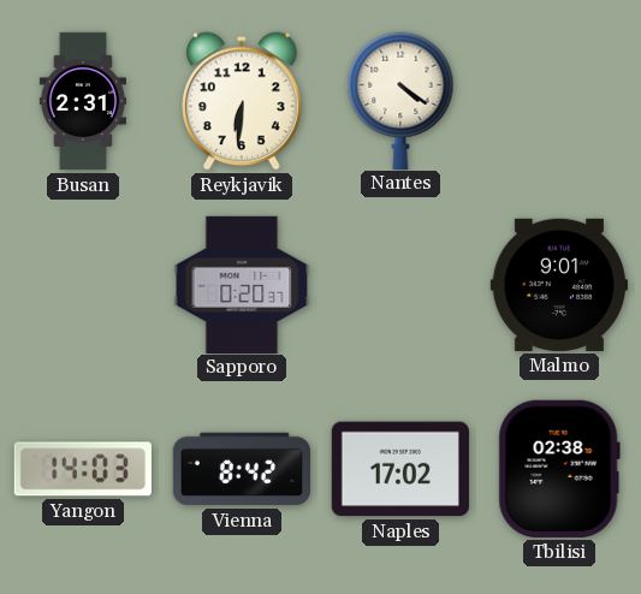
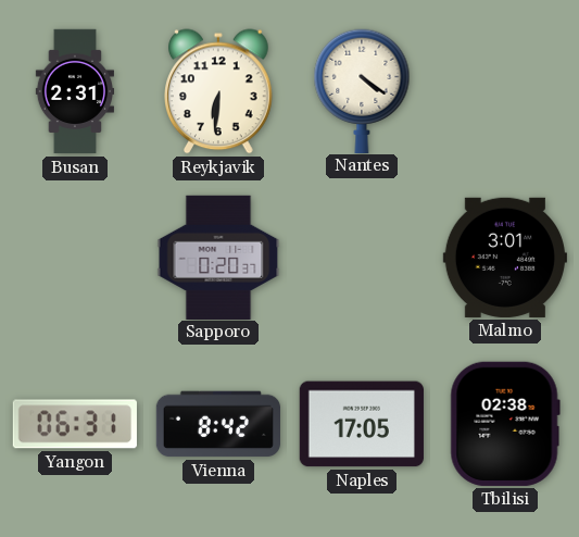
Malmo: 9:01 -> 3:01
Yangon: 14:03 -> 06:31
Naples: 17:02 -> 17:05
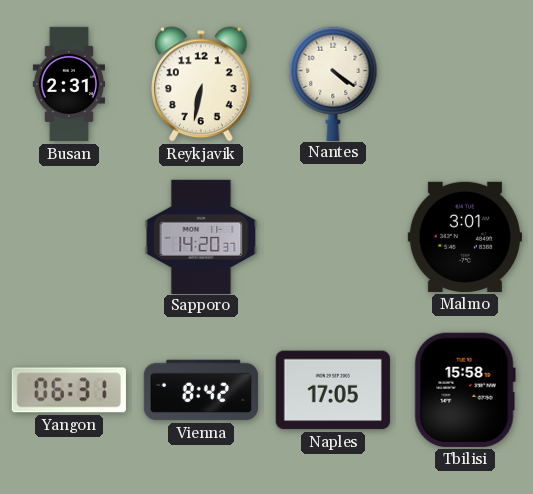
Reykjavik: 6:31 -> 6:32
Sapporo: 0:20 -> 14:20
Tbilisi: 02:38 -> 15:58
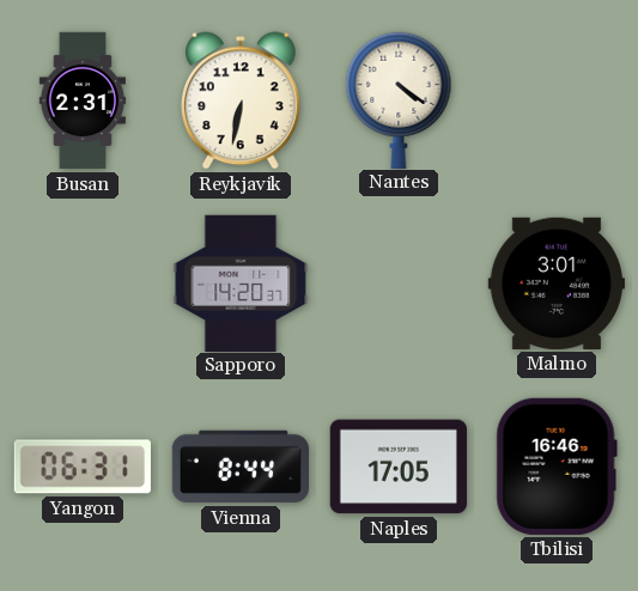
Vienna: 8:42 -> 8:44
Tbilisi: 15:58 -> 16:46
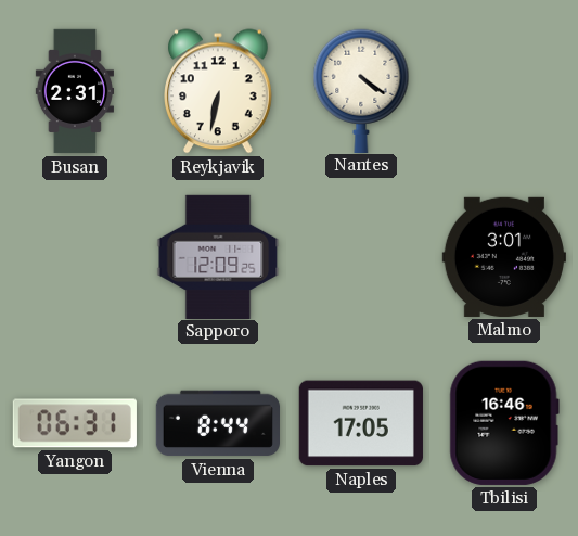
Sapporo: 14:20 -> 12:09
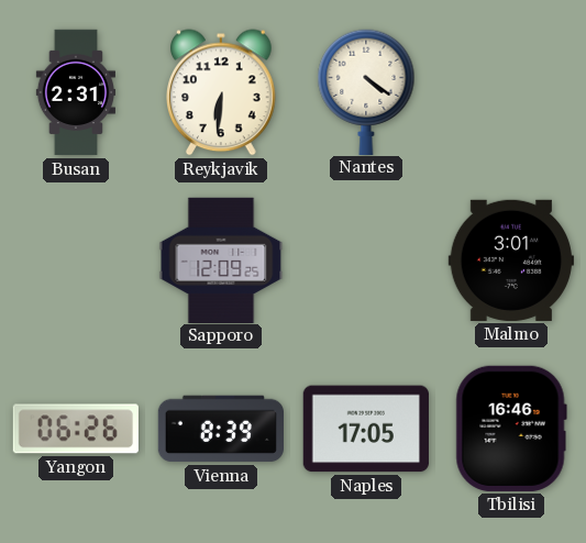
Reykjavik: 6:32 -> 6:31
Yangon: 06:31 -> 06:26
Vienna: 8:44 -> 8:39
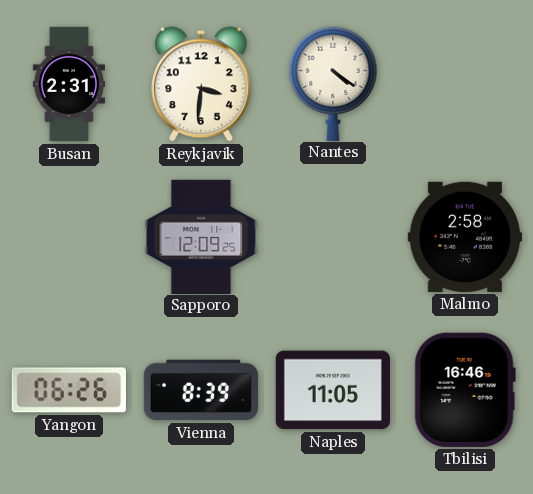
Reykjavik: 6:31 -> 3:31
Malmo: 3:01 -> 2:58
Naples: 17:05 -> 11:05
